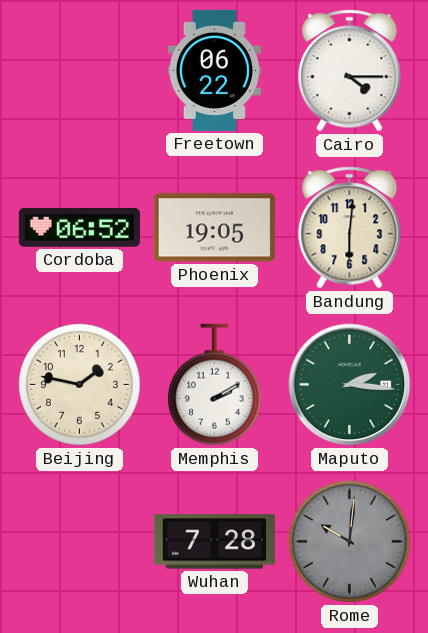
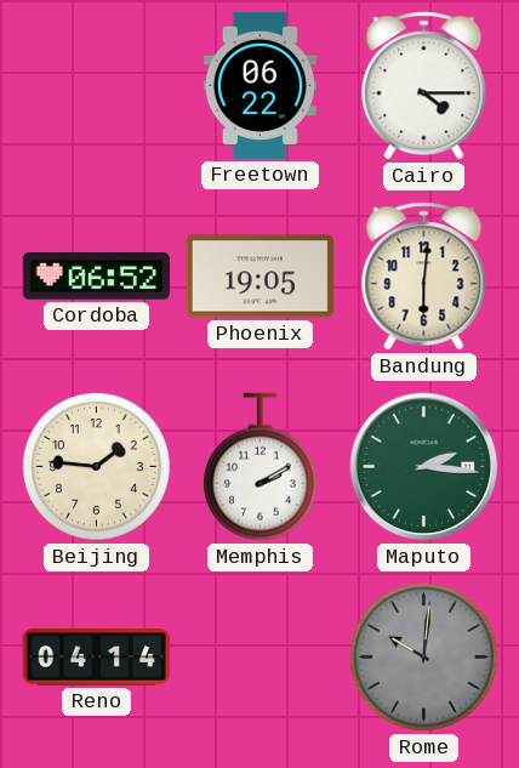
Beijing: 1:47 -> 1:46
Reno: none -> 04:14
Wuhan: 7:28 -> none
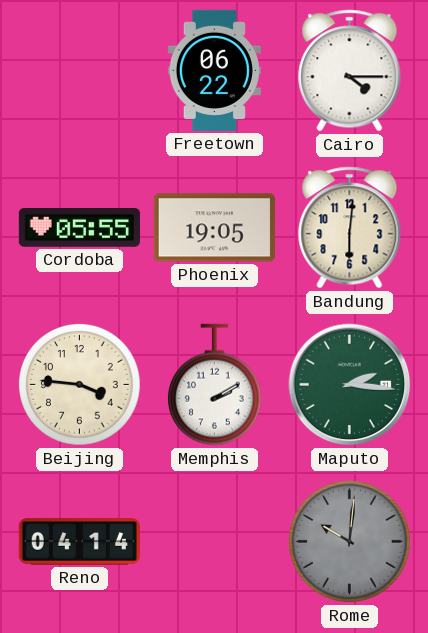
Cordoba: 06:52 -> 05:55
Beijing: 1:46 -> 3:46
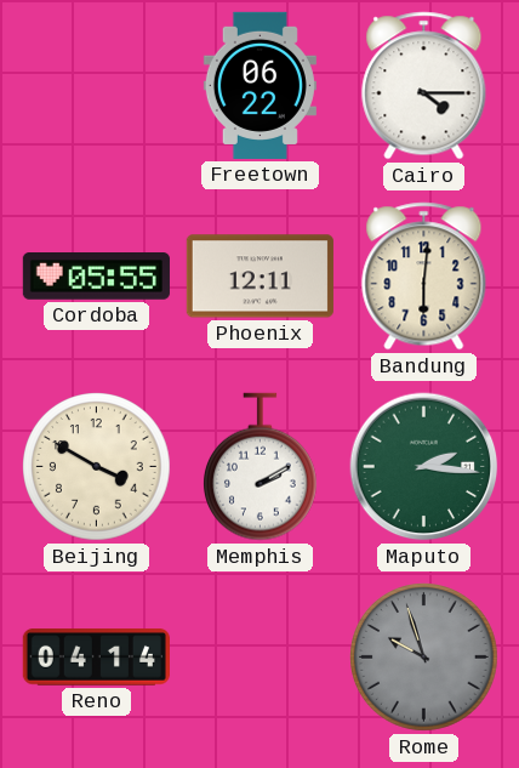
Phoenix: 19:05 -> 12:11
Beijing: 3:46 -> 3:50
Rome: 10:01 -> 9:57
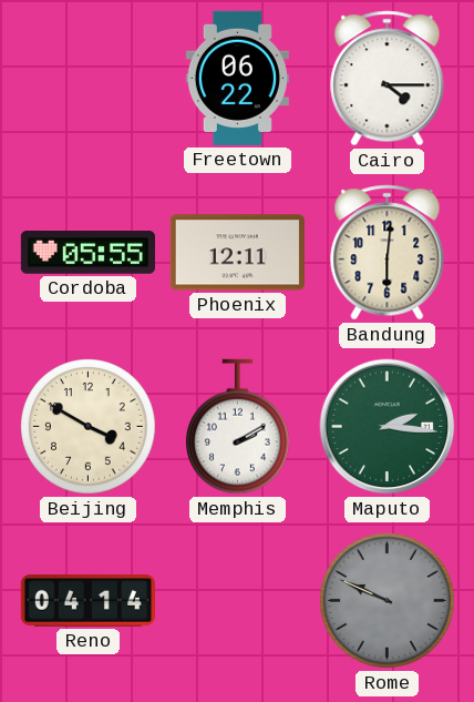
Rome: 9:57 -> 9:49
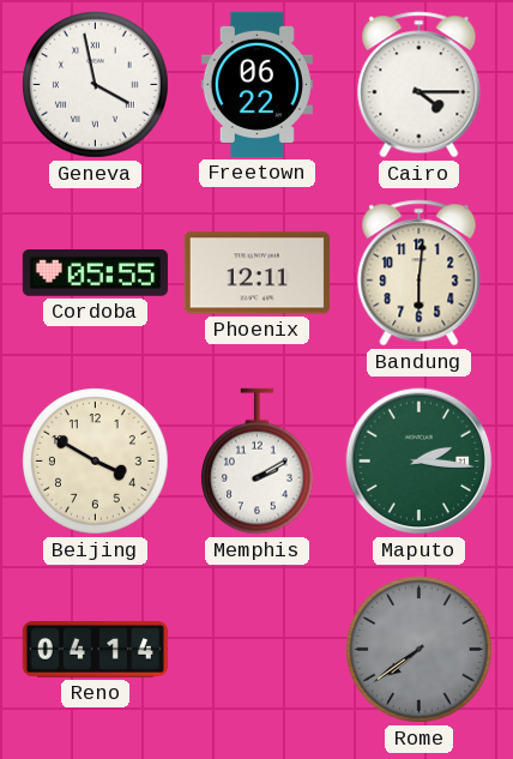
Geneva: none -> 3:58
Rome: 9:49 -> 7:39
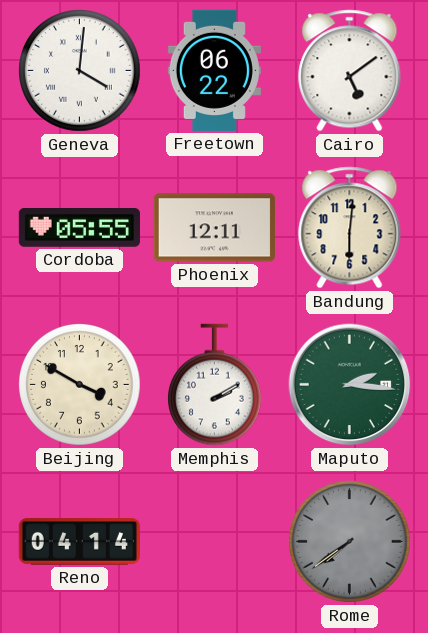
Geneva: 3:58 -> 4:01
Cairo: 4:15 -> 5:09
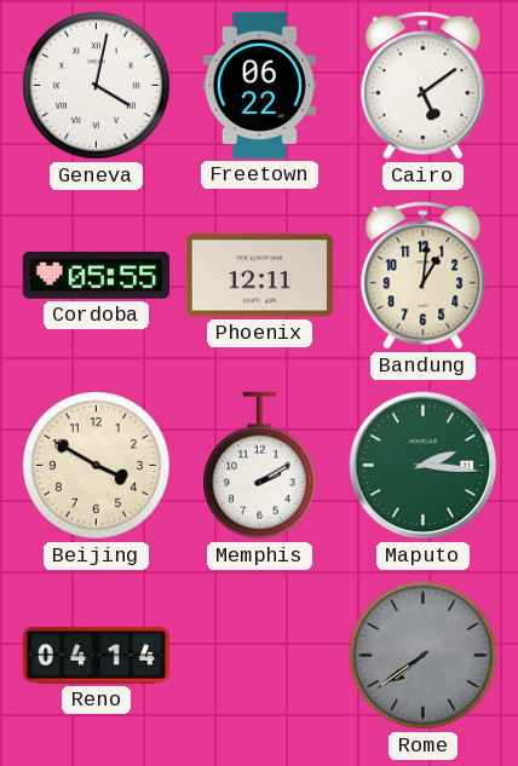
Geneva: 4:01 -> 4:02
Bandung: 6:01 -> 1:01
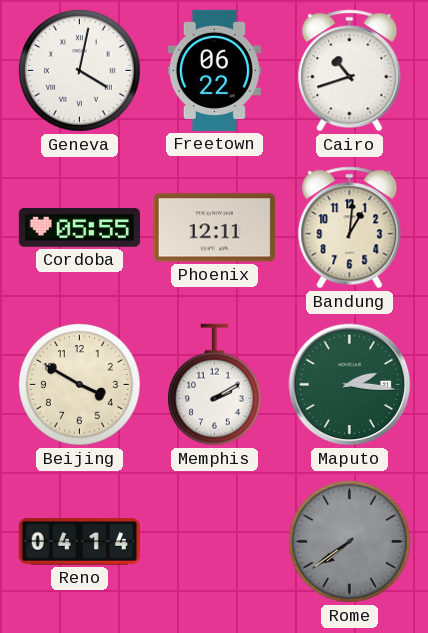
Cairo: 5:09 -> 10:42
